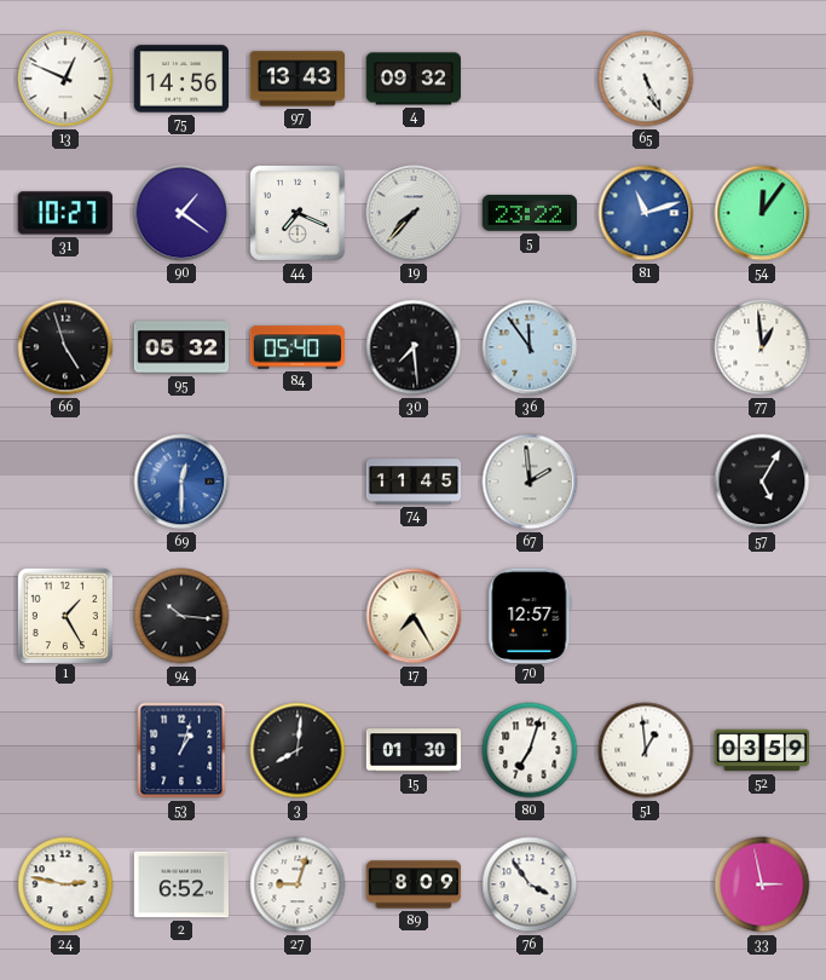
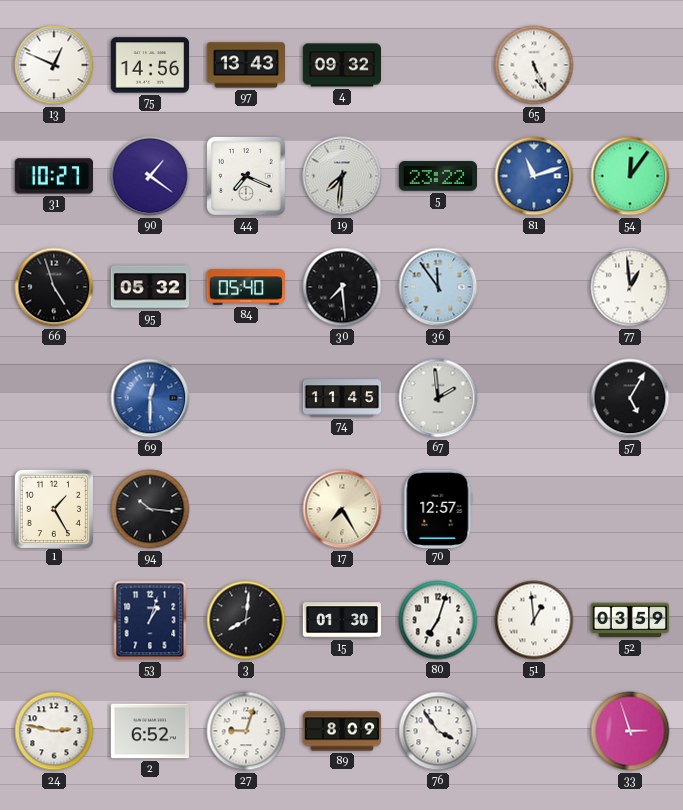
19: 7:37 -> 7:31
33: 2:58 -> 2:57
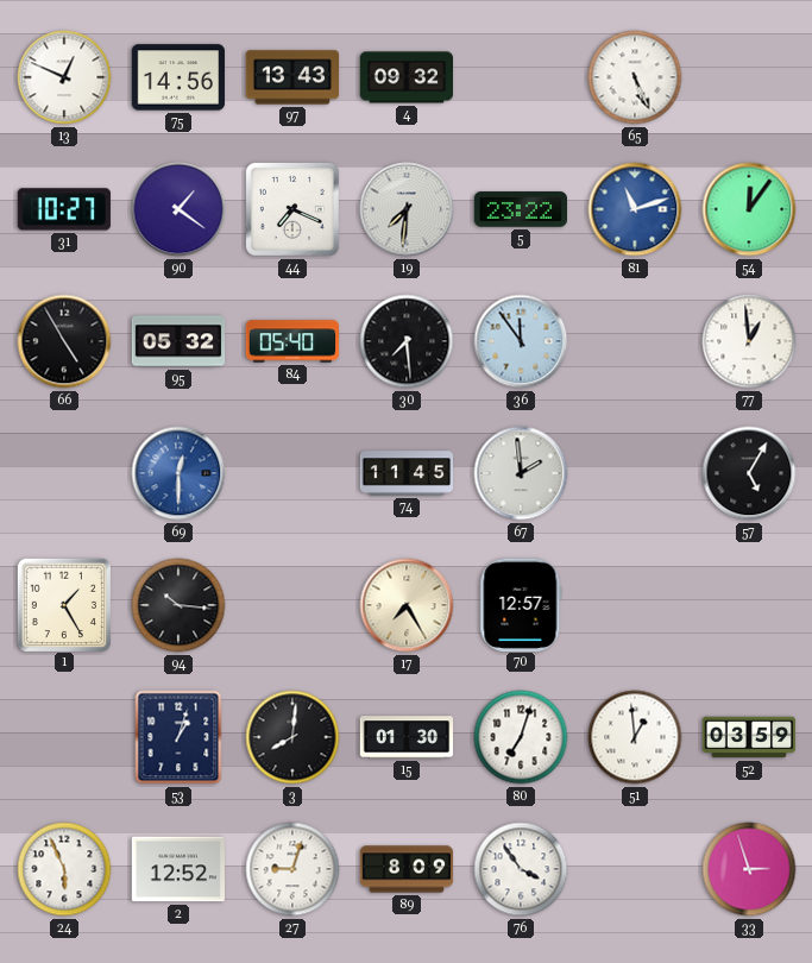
66: 4:57 -> 4:55
24: 2:47 -> 5:56
2: 6:52 -> 12:52
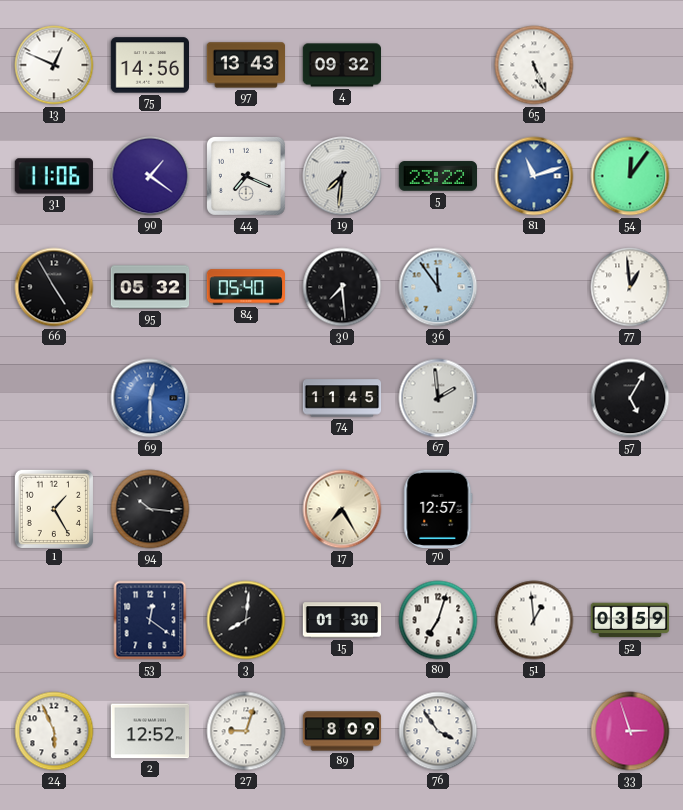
31: 10:27 -> 11:06
53: 1:03 -> 12:21
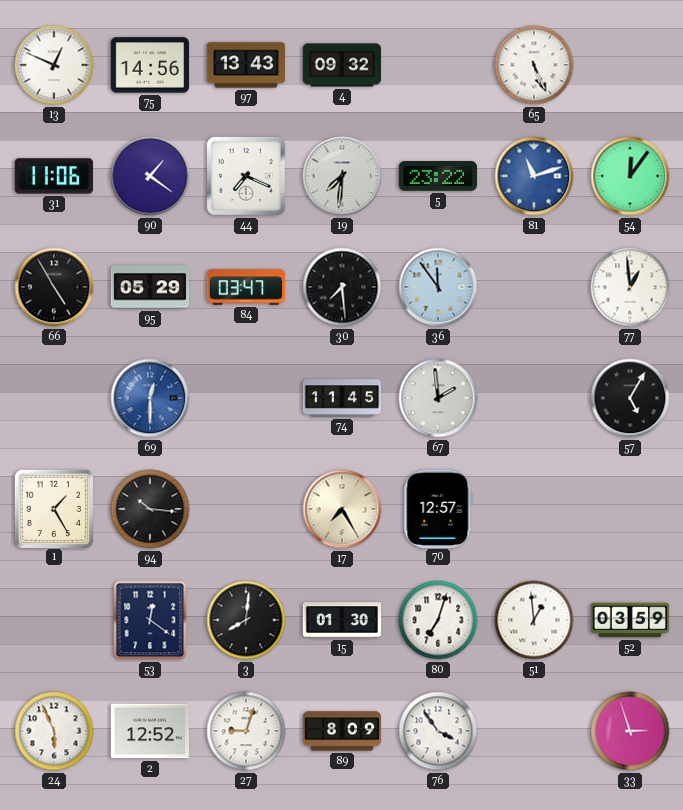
95: 05:32 -> 05:29
84: 05:40 -> 03:47
